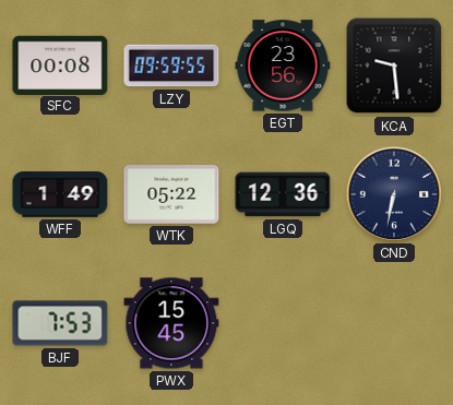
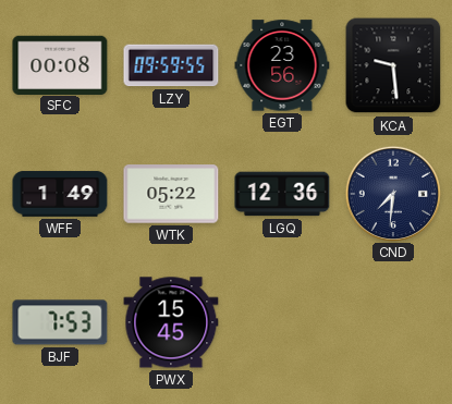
CND: 6:32 -> 7:31
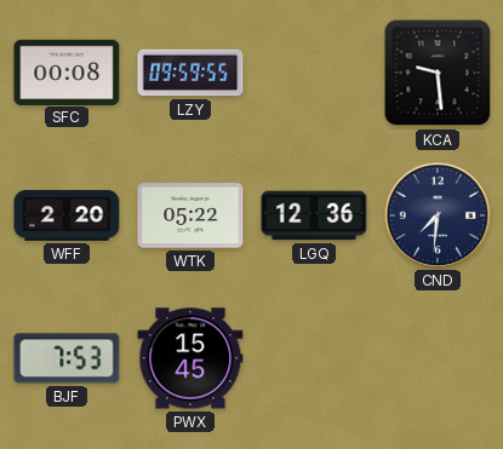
EGT: 23:56 -> none
WFF: 1:49 -> 2:20
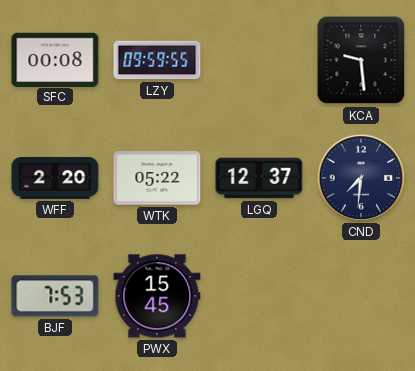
LGQ: 12:36 -> 12:37
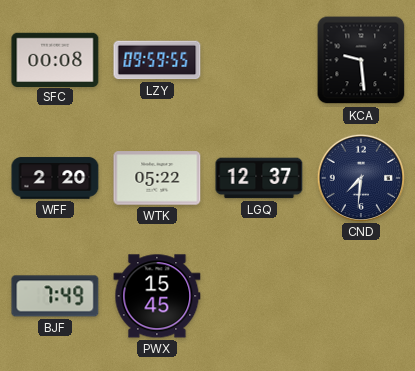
BJF: 7:53 -> 7:49
